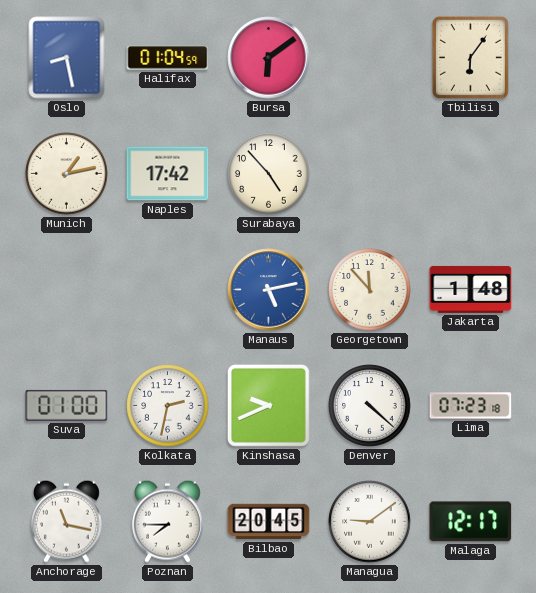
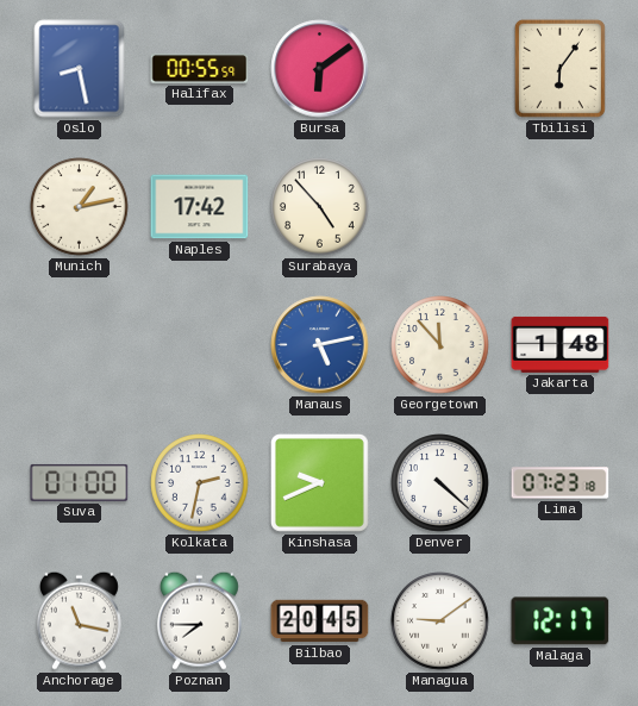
Halifax: 01:04 -> 00:55
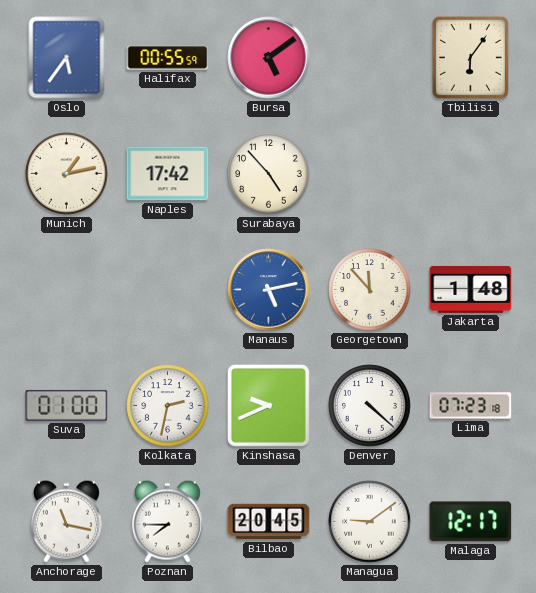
Oslo: 8:28 -> 5:36
Bursa: 6:09 -> 5:09
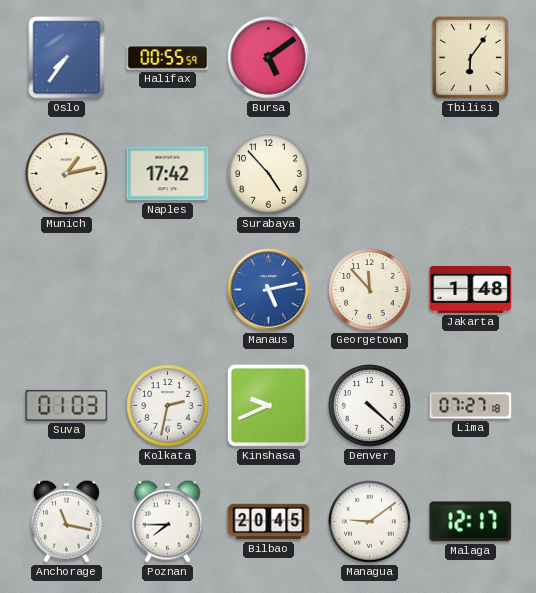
Oslo: 5:36 -> 7:36
Suva: 01:00 -> 01:03
Lima: 07:23 -> 07:27
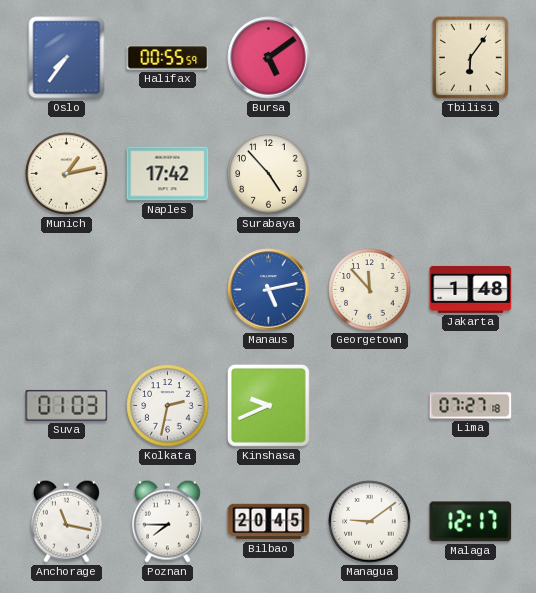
Denver: 4:22 -> none
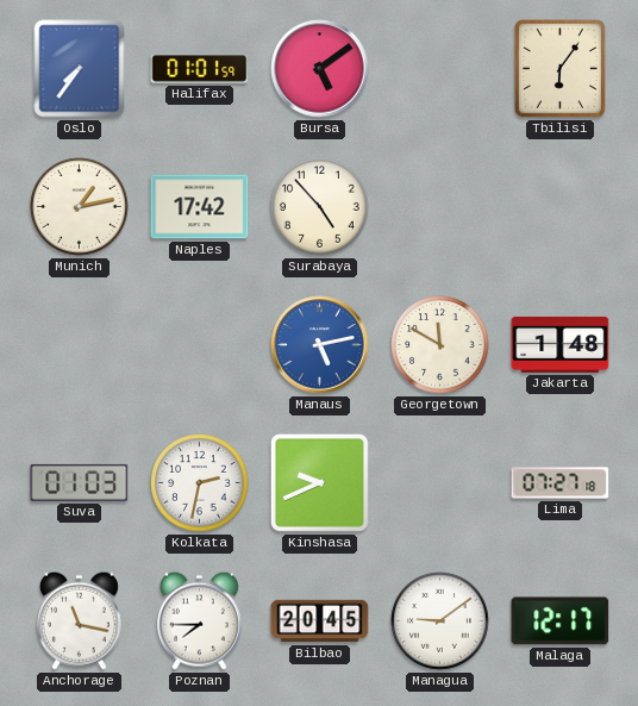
Halifax: 00:55 -> 01:01
Georgetown: 11:53 -> 11:50
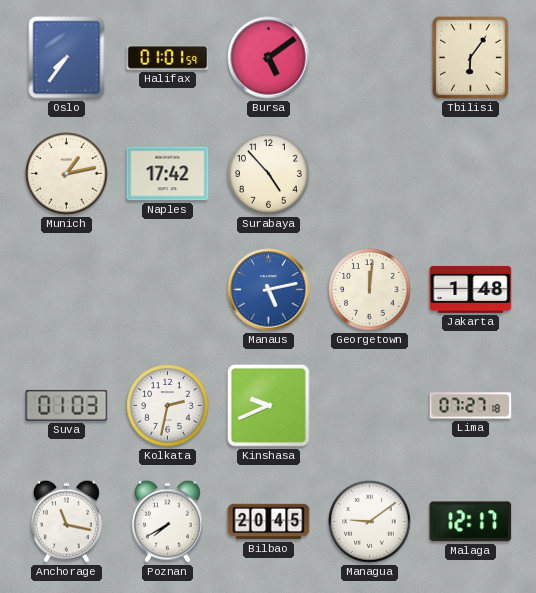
Georgetown: 11:50 -> 12:01
Poznan: 7:45 -> 7:40
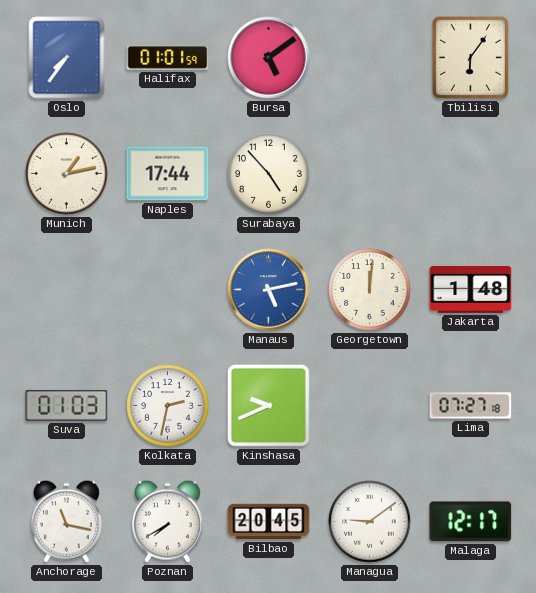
Naples: 17:42 -> 17:44
